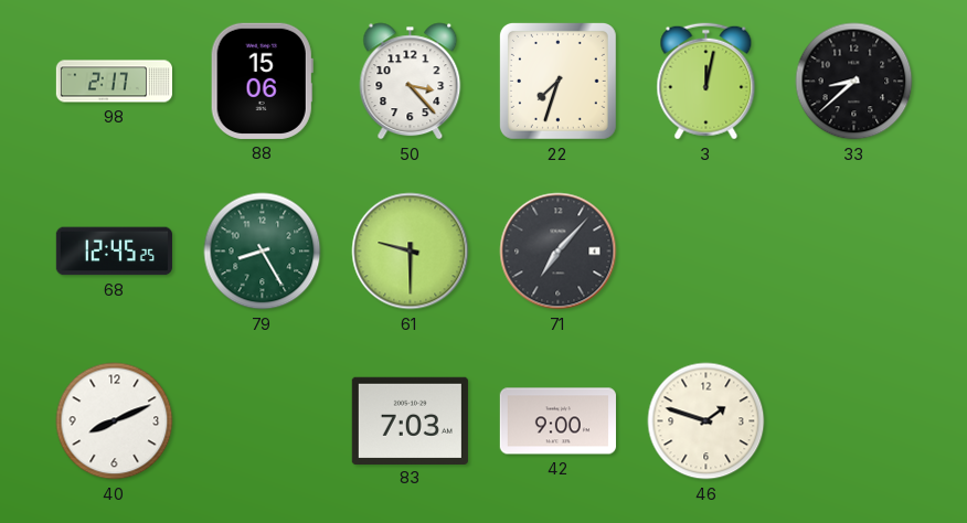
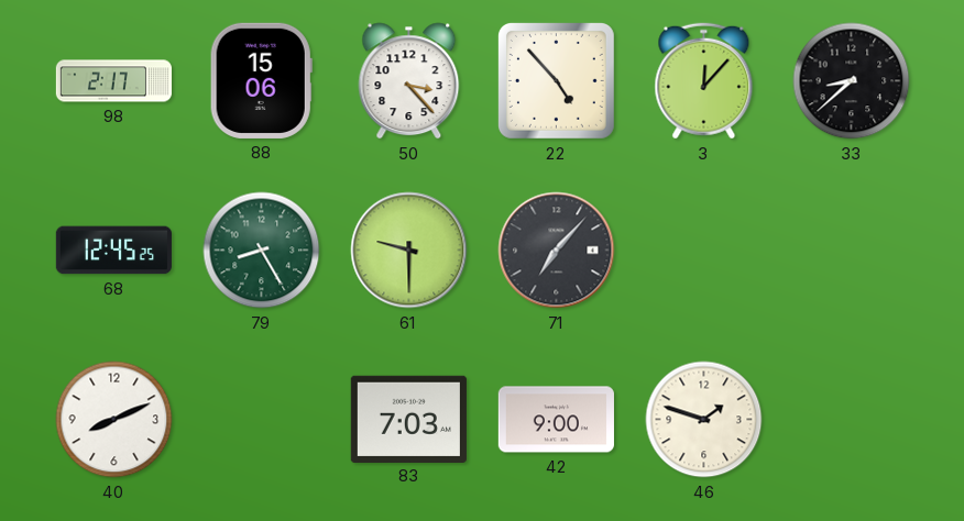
22: 7:33 -> 4:53
3: 12:02 -> 12:07
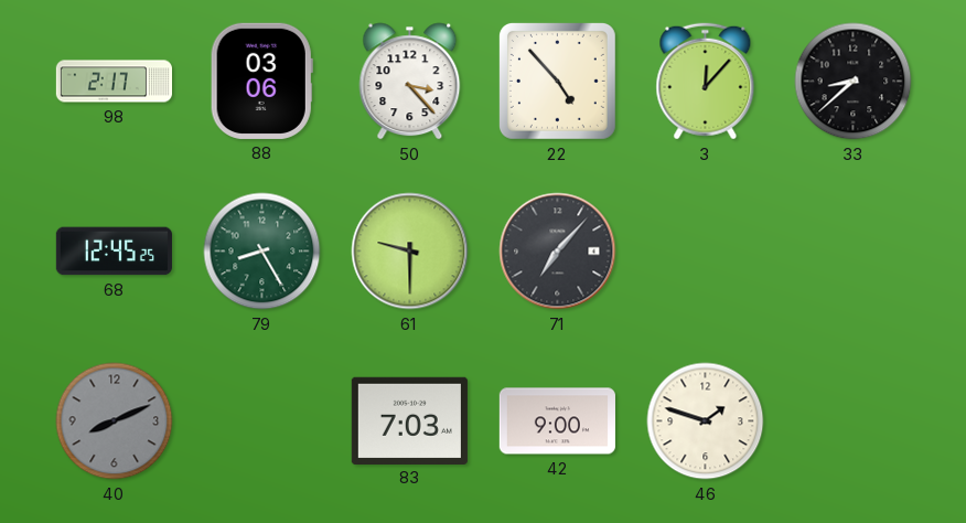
88: 15:06 -> 03:06
40 dial: white -> grey
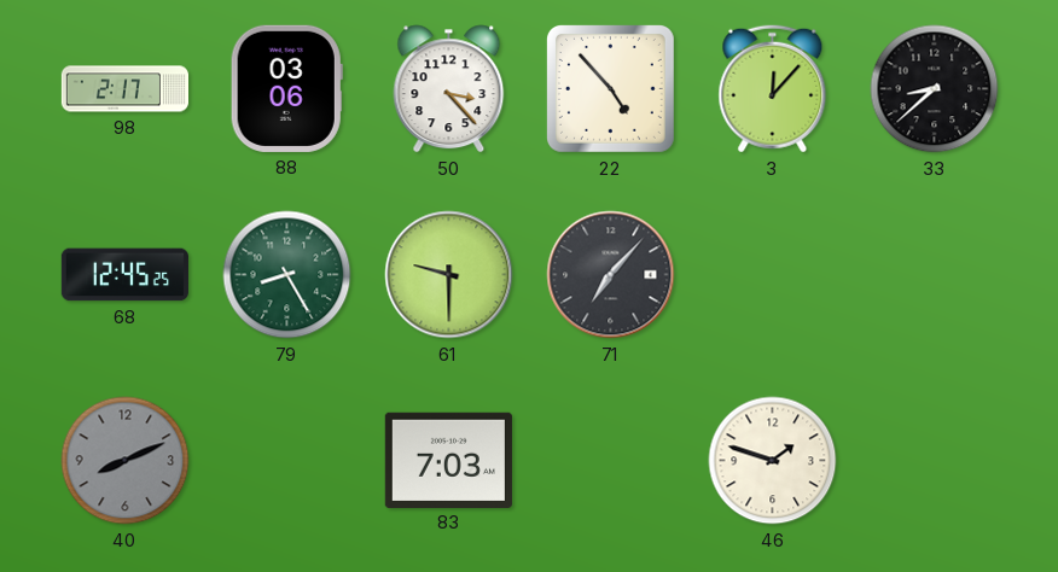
42: 9:00 -> none
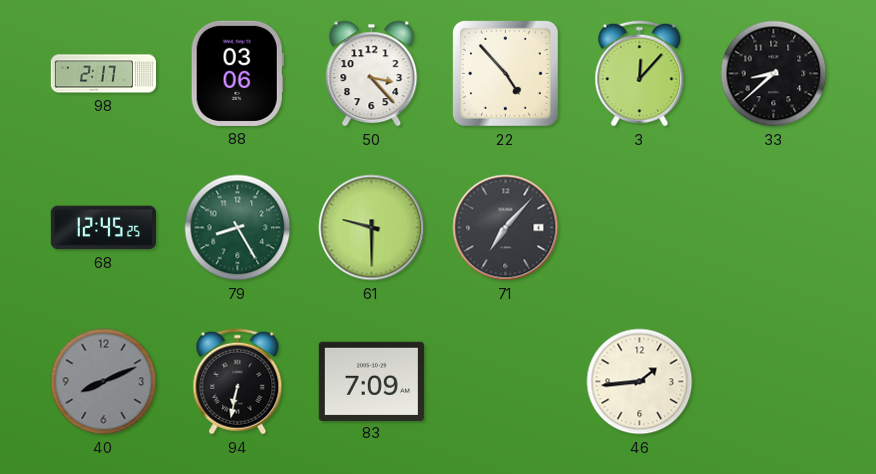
94: none -> 6:32
83: 7:03 -> 7:09
46: 1:48 -> 1:44
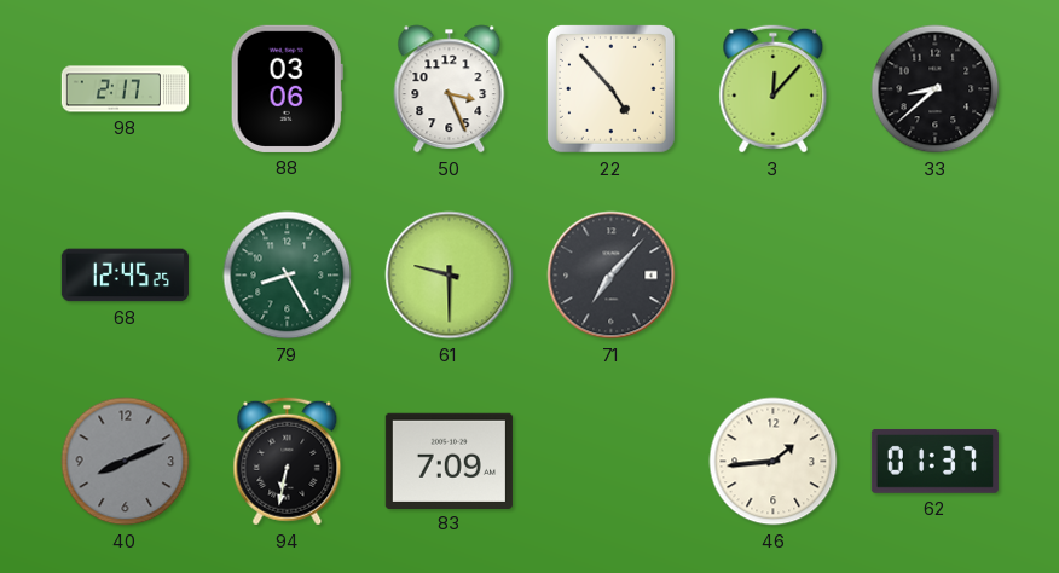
50: 3:23 -> 3:26
62: none -> 01:37
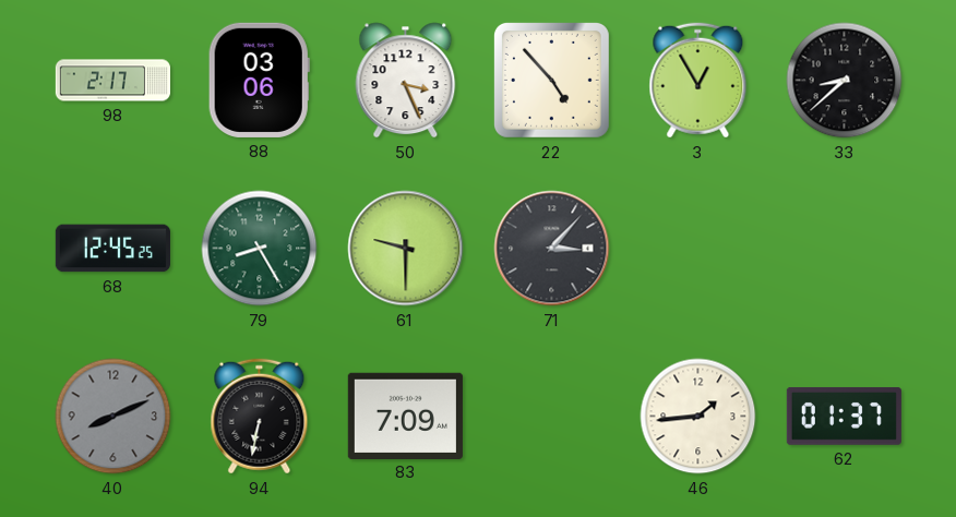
3: 12:07 -> 12:55
71: 7:07 -> 3:07
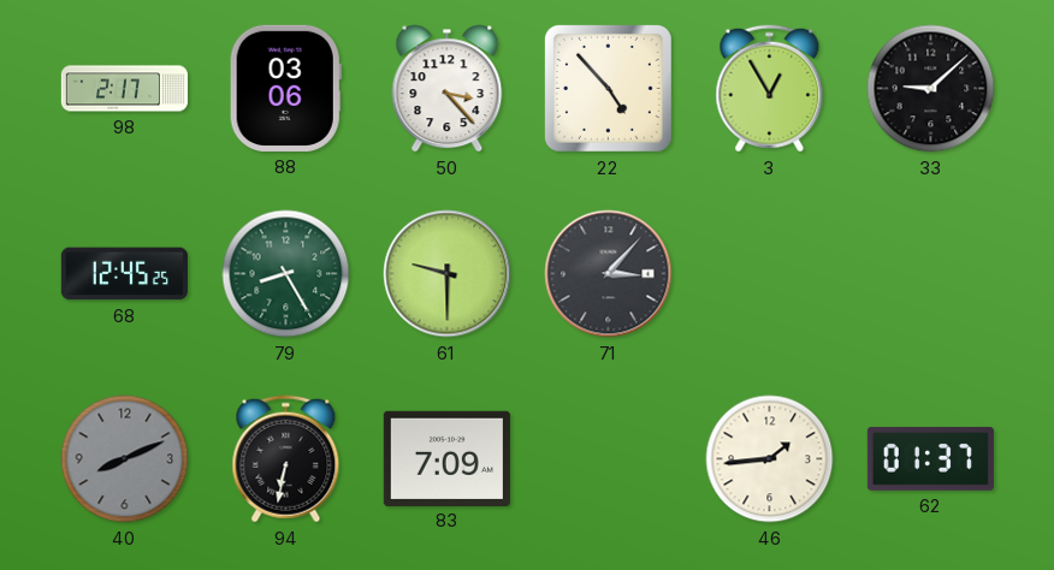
50: 3:26 -> 3:23
33: 8:38 -> 9:08
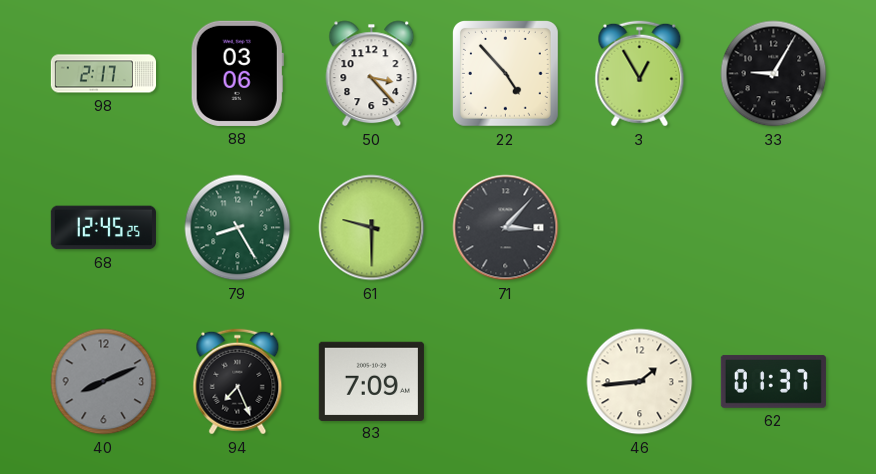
33: 9:08 -> 9:05
94: 6:32 -> 7:26
